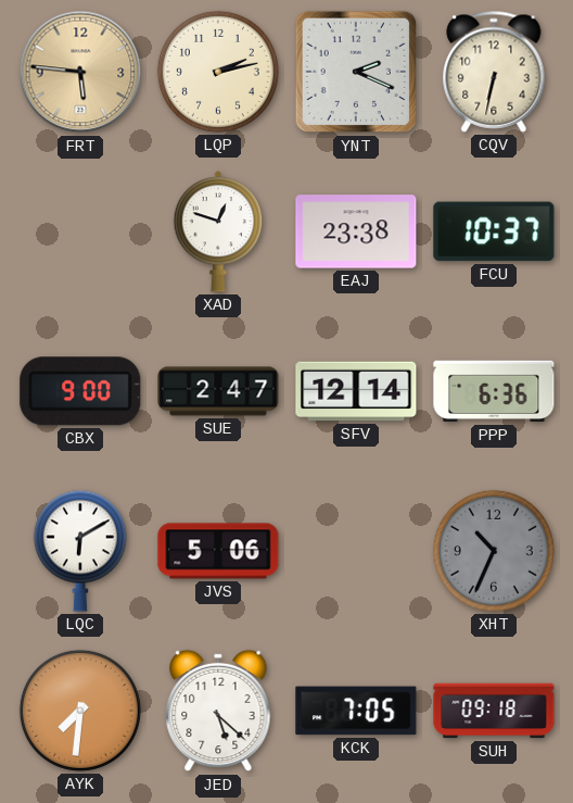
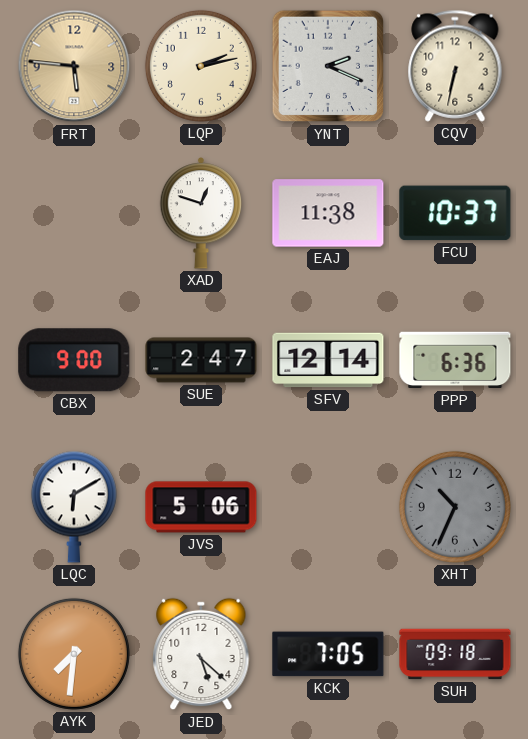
EAJ: 23:38 -> 11:38
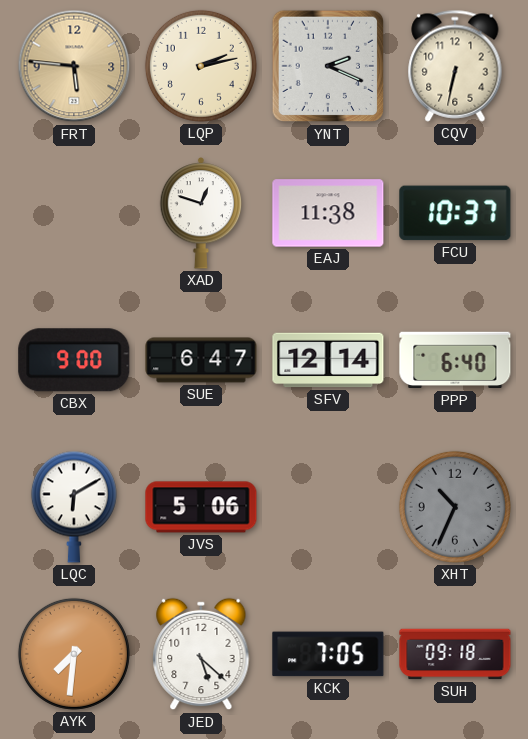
SUE: 2:47 -> 6:47
PPP: 6:36 -> 6:40
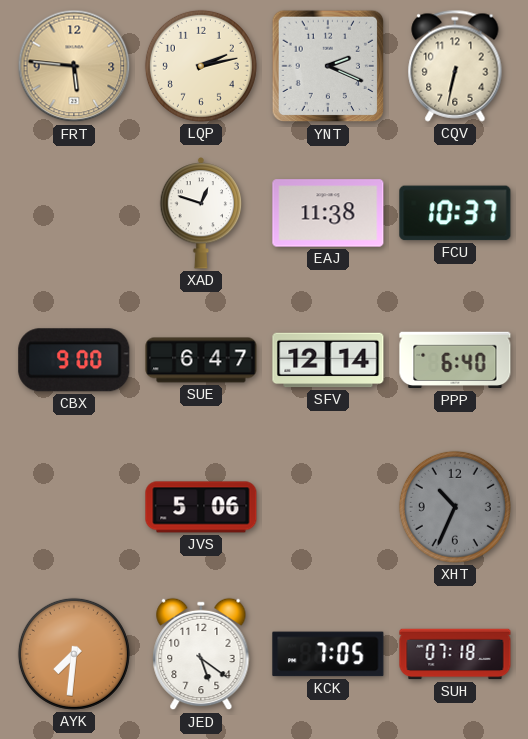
LQC: 6:10 -> none
JED: 5:22 -> 5:21
SUH: 09:18 -> 07:18
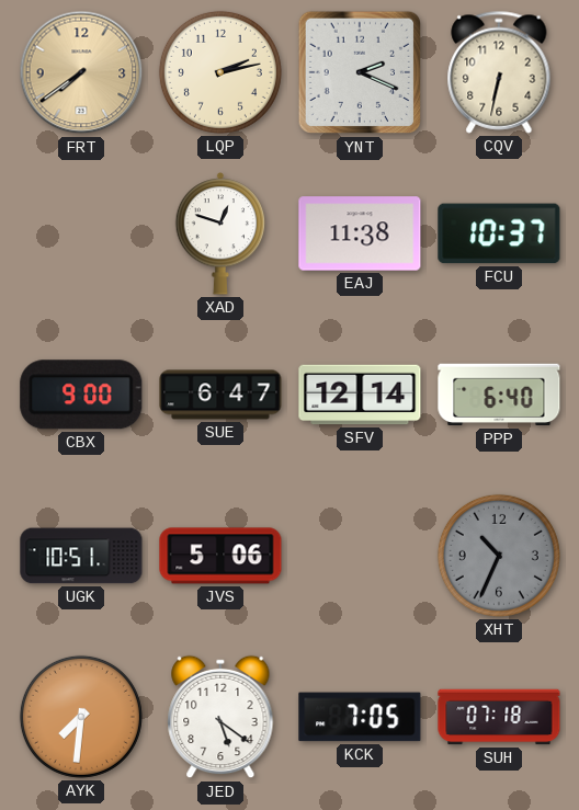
FRT: 5:46 -> 7:39
UGK: none -> 10:51
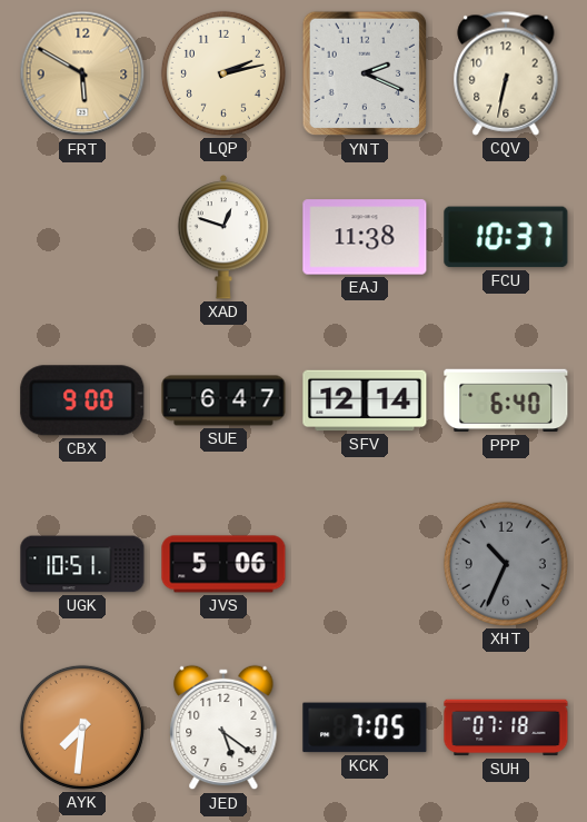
FRT: 7:39 -> 5:50
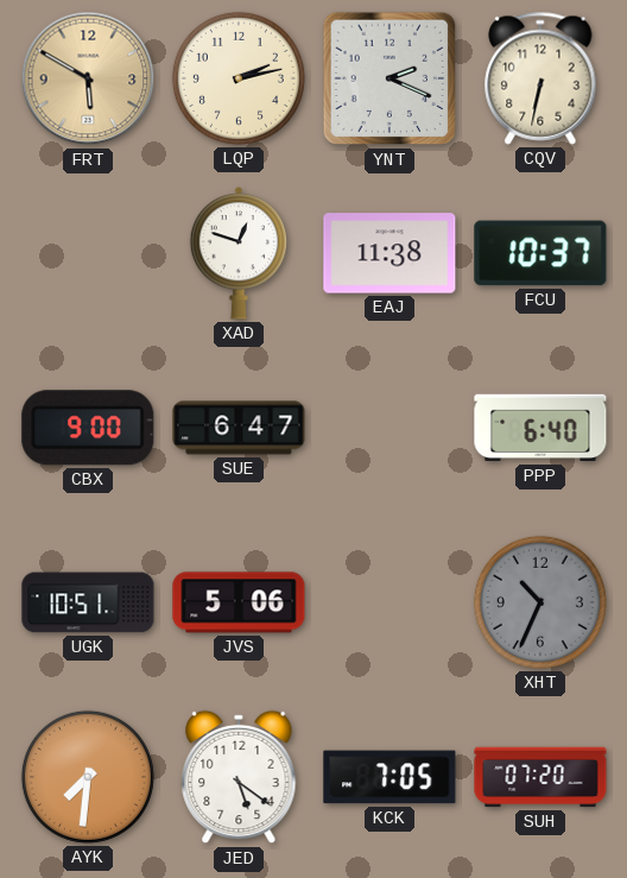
SFV: 12:14 -> none
SUH: 07:18 -> 07:20
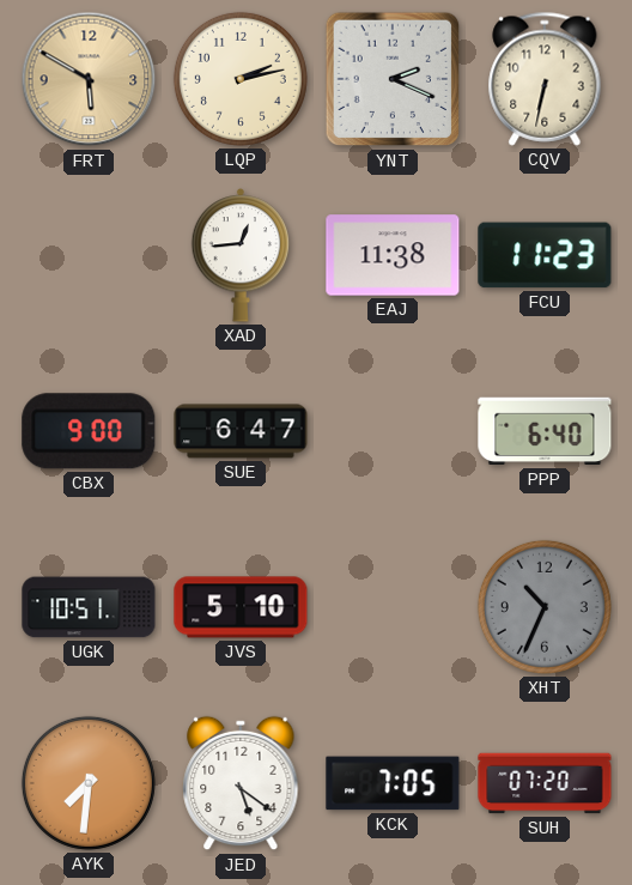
XAD: 12:48 -> 12:44
FCU: 10:37 -> 11:23
JVS: 5:06 -> 5:10
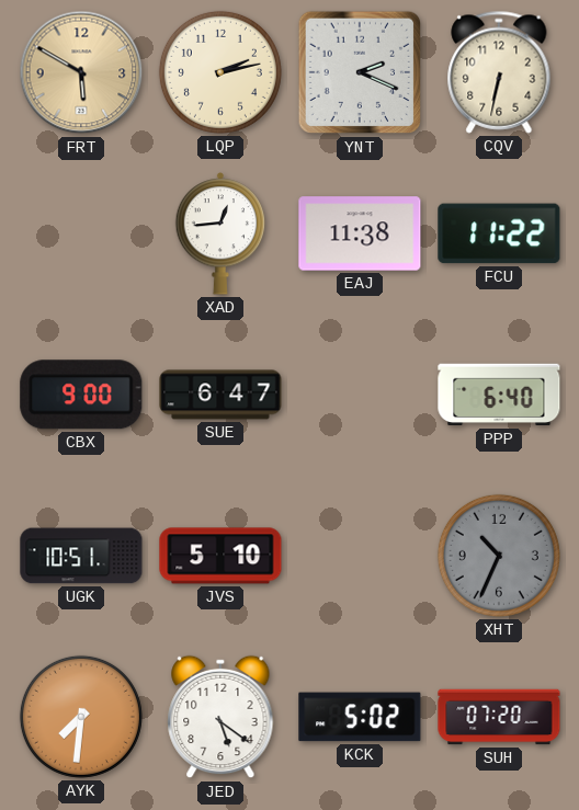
FCU: 11:23 -> 11:22
KCK: 7:05 -> 5:02
